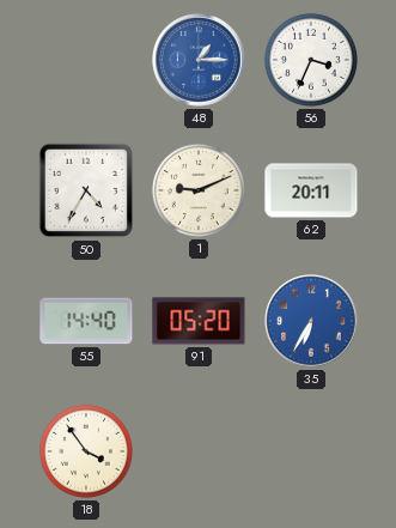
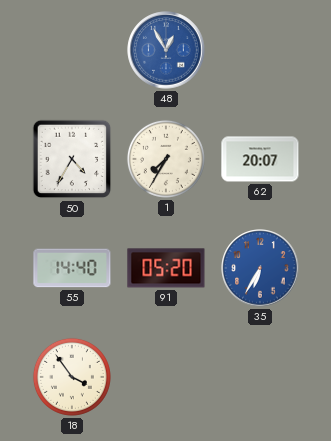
48: 1:15 -> 12:55
56: 3:34 -> none
1: 9:11 -> 7:35
62: 20:11 -> 20:07
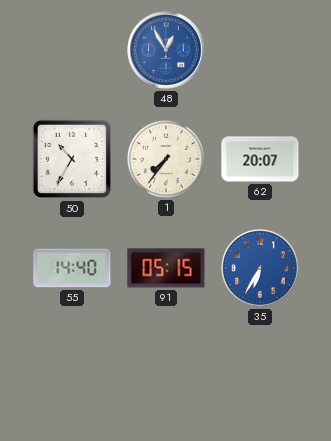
50: 4:35 -> 10:35
1: 7:35 -> 7:36
91: 05:20 -> 05:15
18: 3:54 -> none
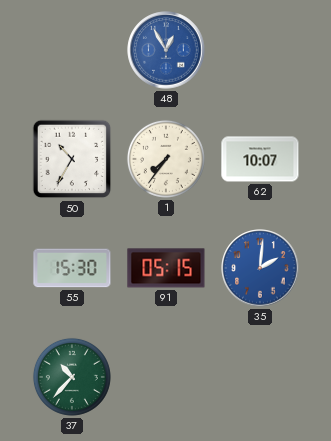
62: 20:07 -> 10:07
55: 14:40 -> 15:30
35: 6:35 -> 2:01
37: none -> 10:37
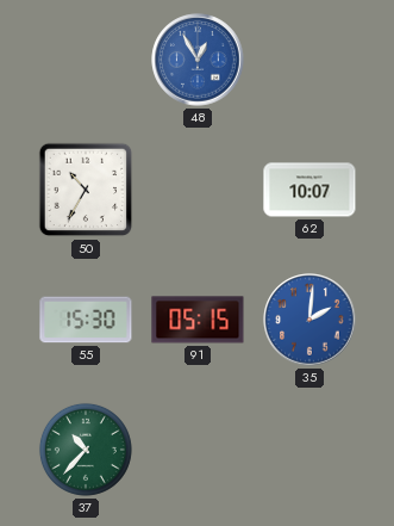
1: 7:36 -> none
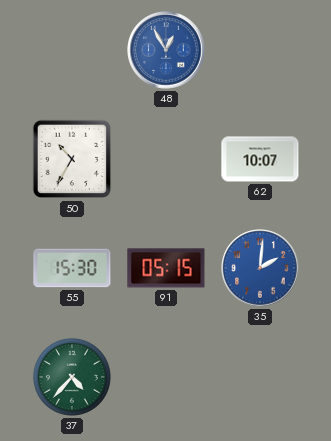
37: 10:37 -> 4:37
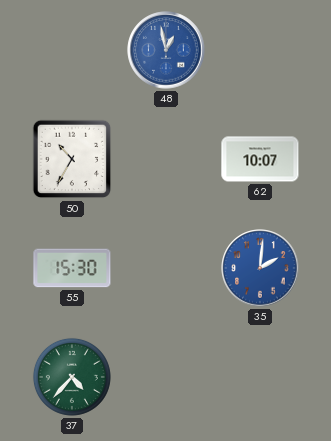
48: 12:55 -> 12:58
91: 05:15 -> none
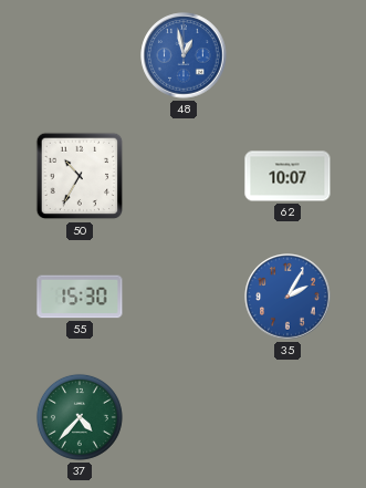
35: 2:01 -> 2:05
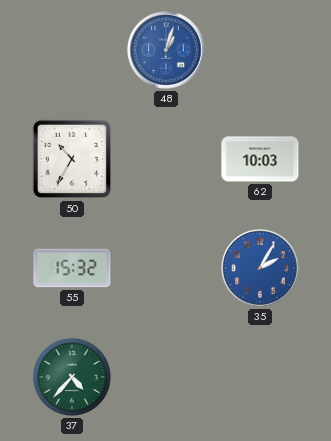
48: 12:58 -> 1:03
62: 10:07 -> 10:03
55: 15:30 -> 15:32
